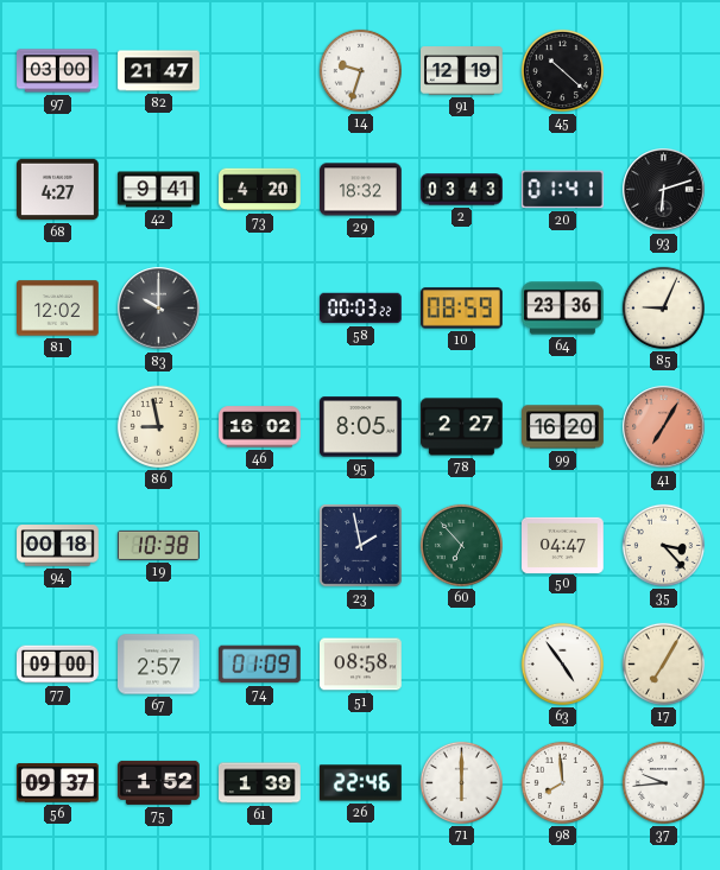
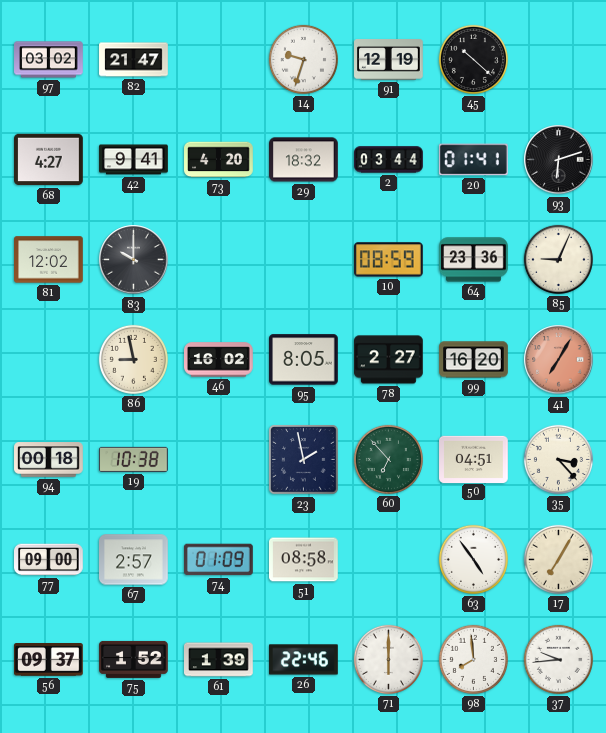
97: 03:00 -> 03:02
2: 03:43 -> 03:44
58: 00:03 -> none
50: 04:47 -> 04:51
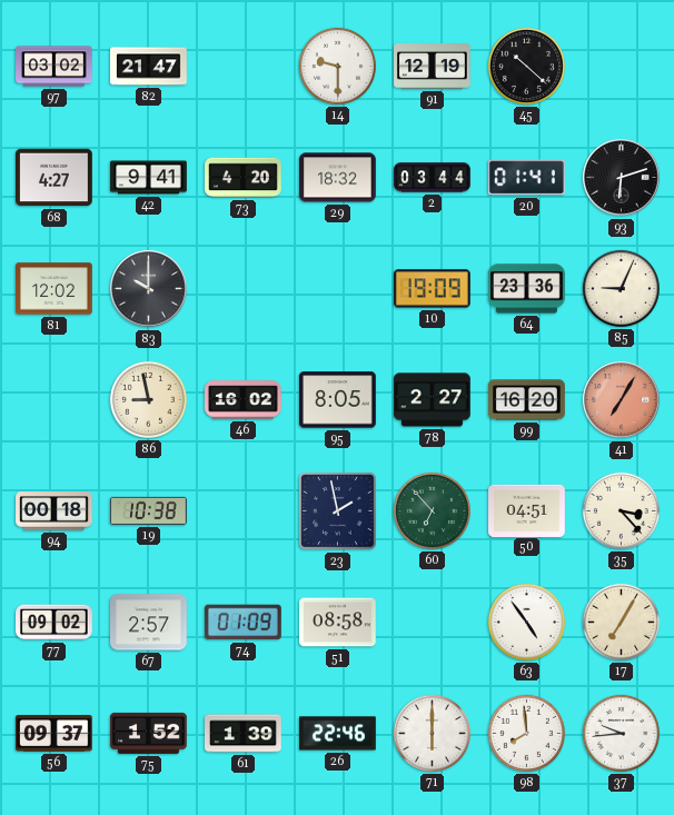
14: 9:33 -> 9:30
10: 08:59 -> 19:09
77: 09:00 -> 09:02
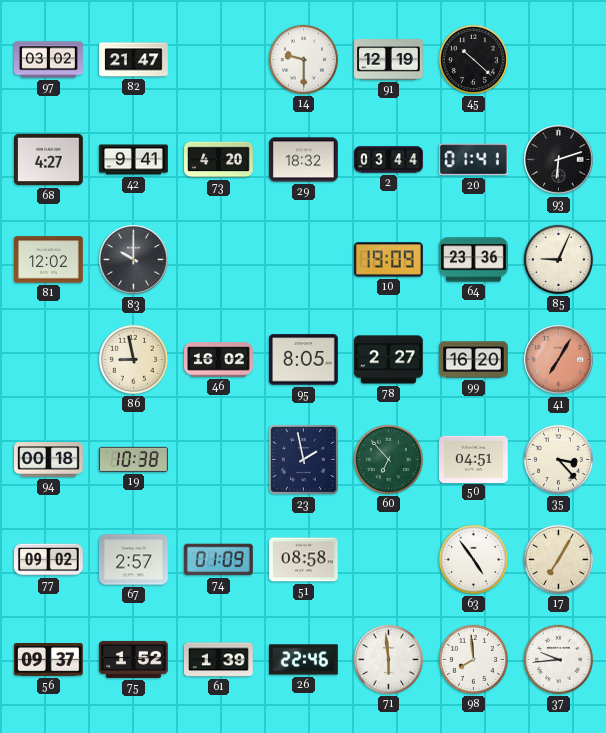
71: 6:00 -> 5:59
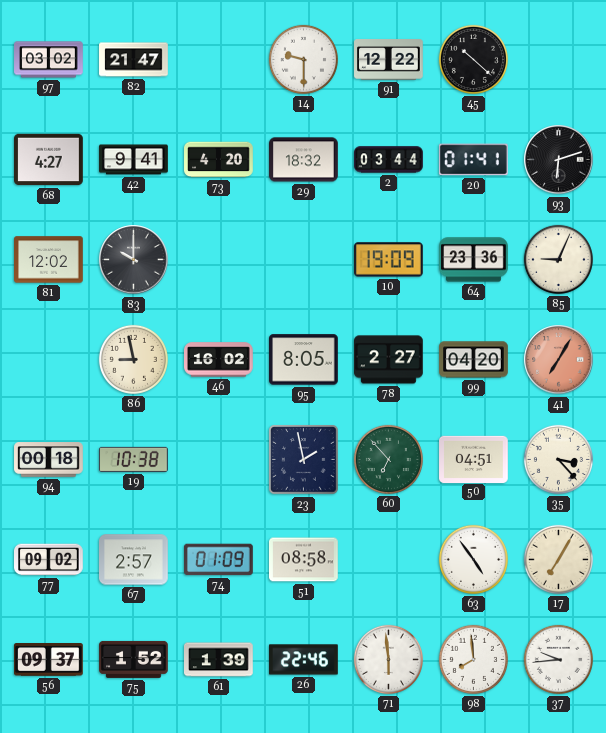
91: 12:19 -> 12:22
99: 16:20 -> 04:20
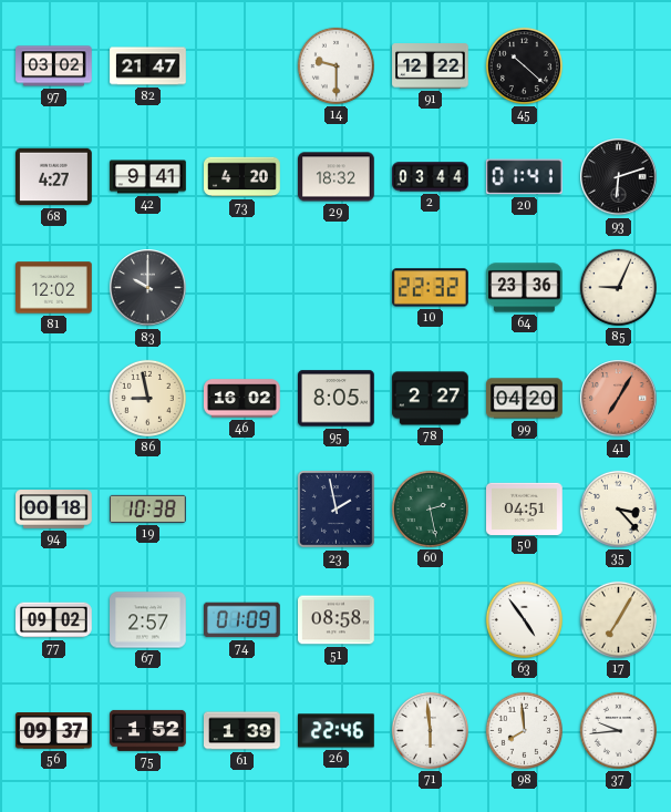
10: 19:09 -> 22:32
60: 6:53 -> 2:28
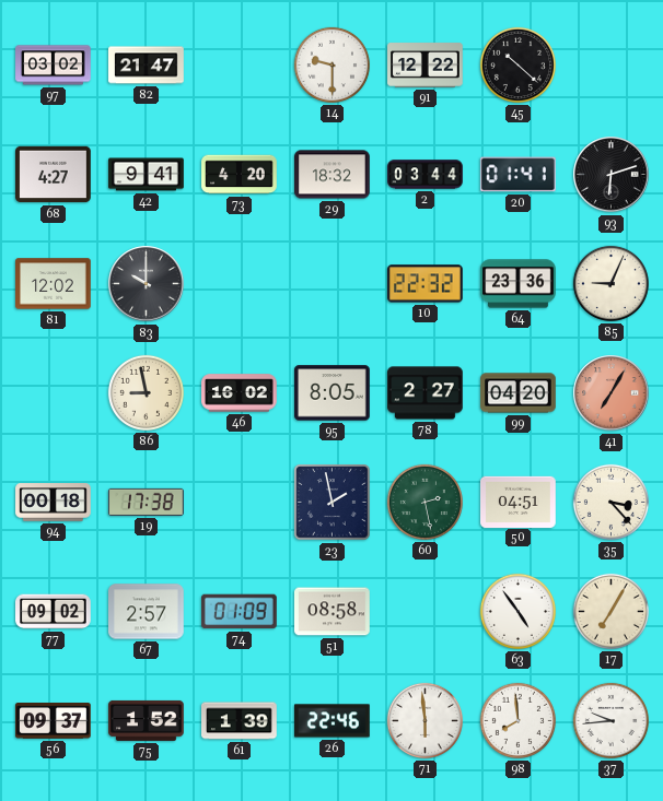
19: 10:38 -> 17:38
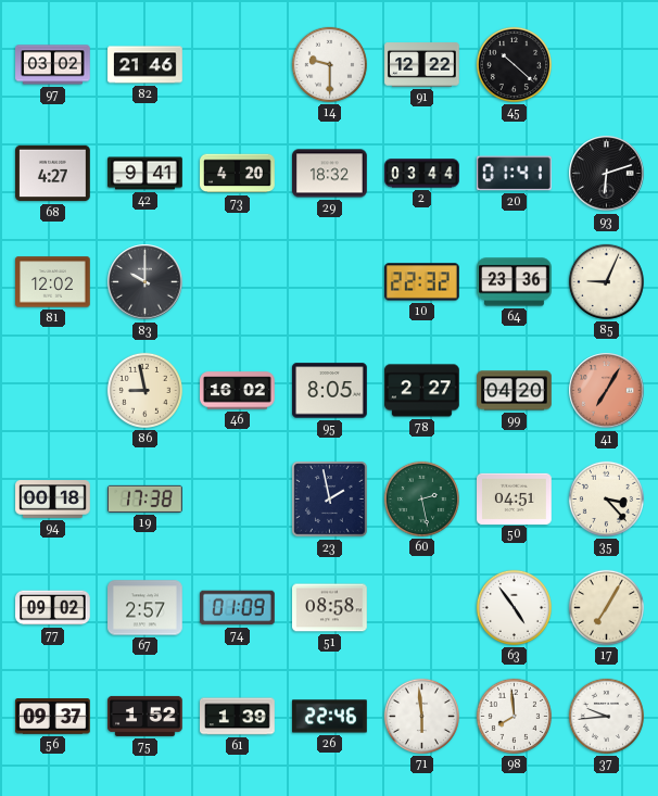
82: 21:47 -> 21:46
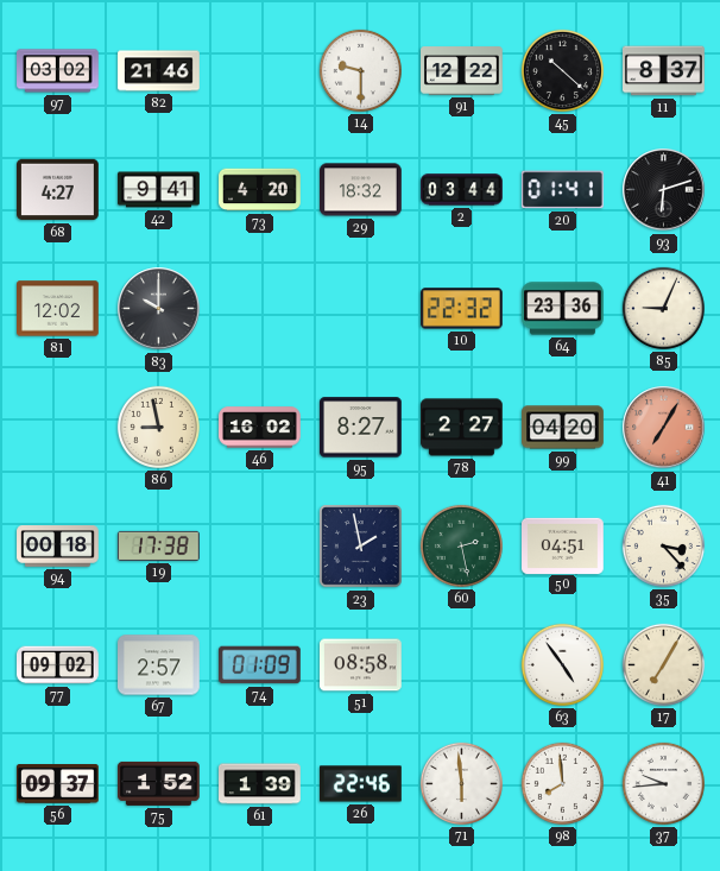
11: none -> 8:37
95: 8:05 -> 8:27
